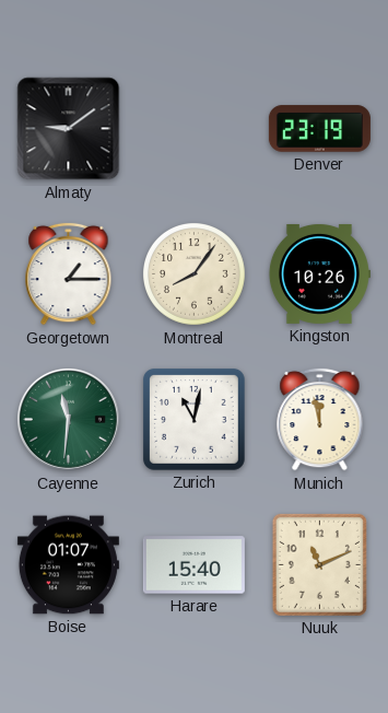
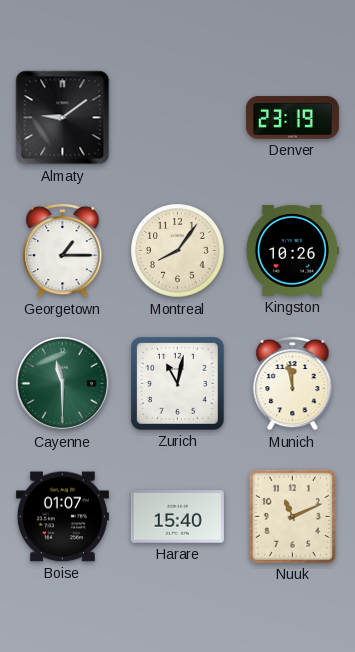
Cayenne: 11:31 -> 11:30
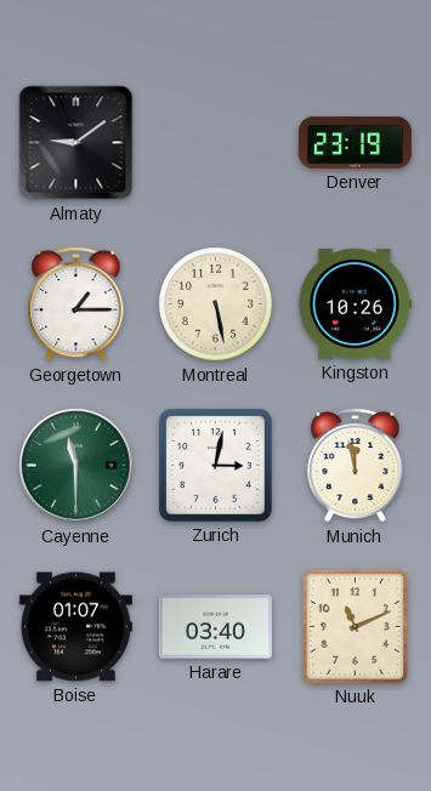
Montreal: 8:06 -> 5:28
Zurich: 11:02 -> 3:02
Harare: 15:40 -> 03:40
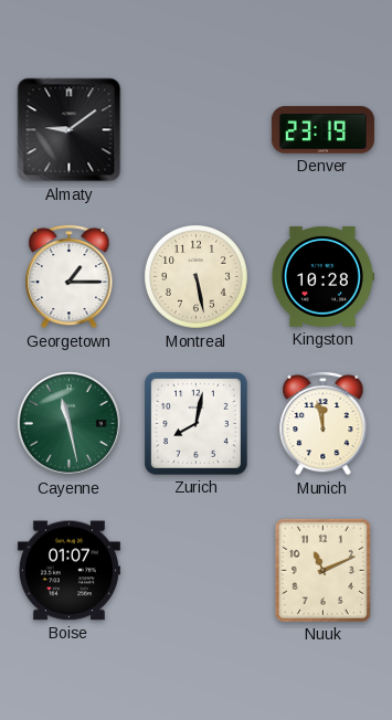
Kingston: 10:26 -> 10:28
Cayenne: 11:30 -> 11:28
Zurich: 3:02 -> 8:02
Harare: 03:40 -> none
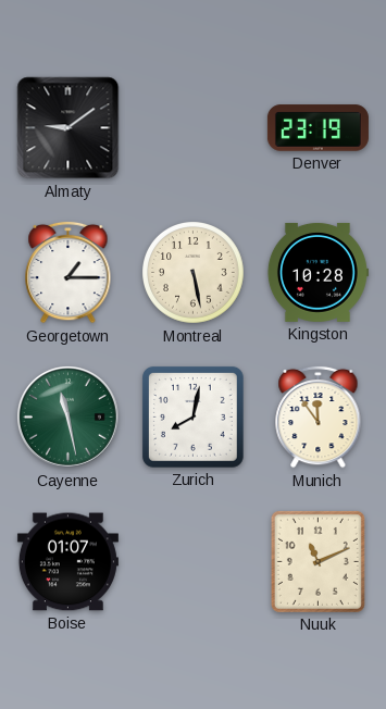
Munich: 11:58 -> 11:54
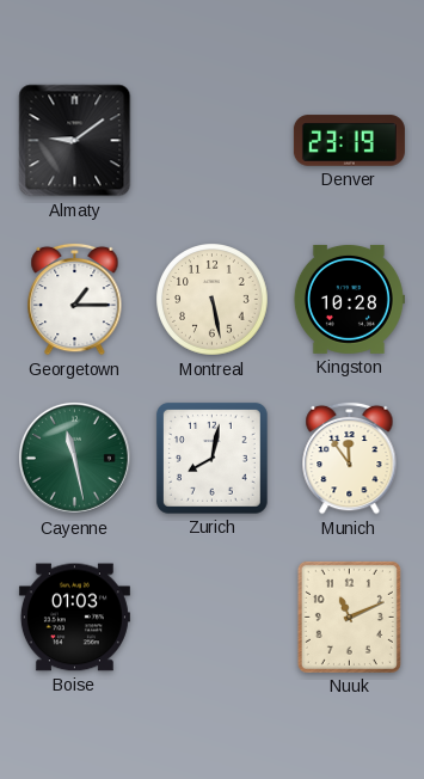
Boise: 01:07 -> 01:03
